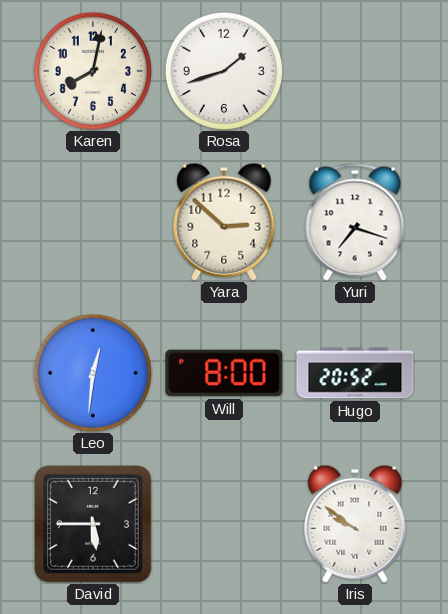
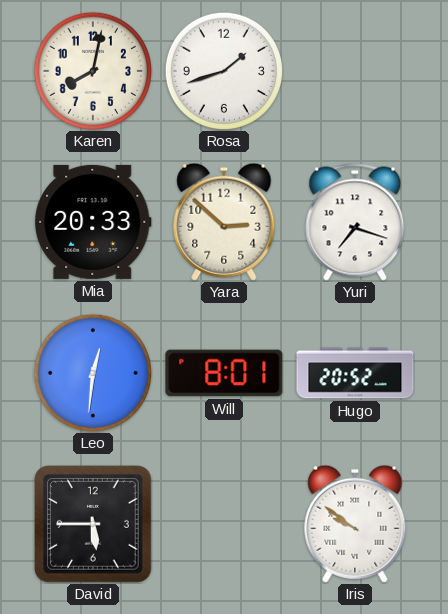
Mia: none -> 20:33
Will: 8:00 -> 8:01
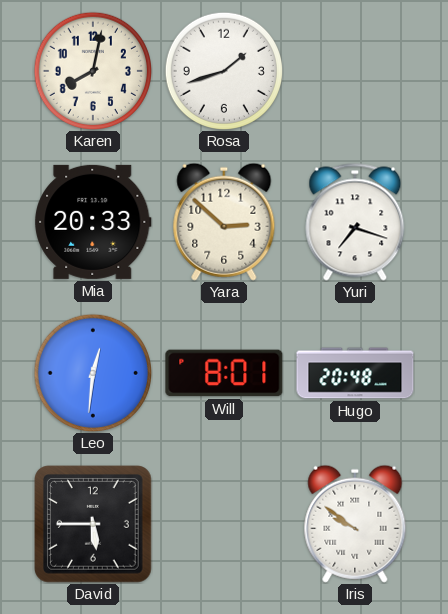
Hugo: 20:52 -> 20:48
